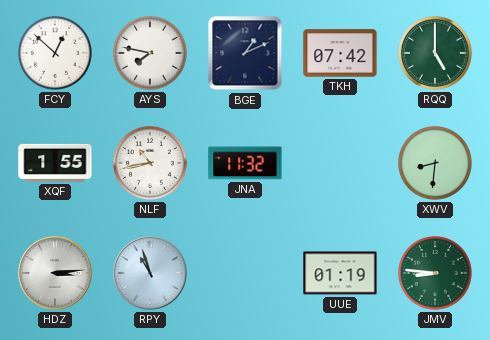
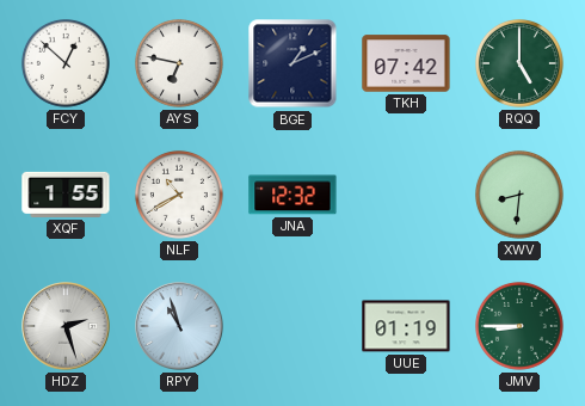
AYS: 7:47 -> 6:47
NLF: 10:43 -> 10:40
JNA: 11:32 -> 12:32
HDZ: 3:14 -> 2:27
JMV: 8:46 -> 8:45
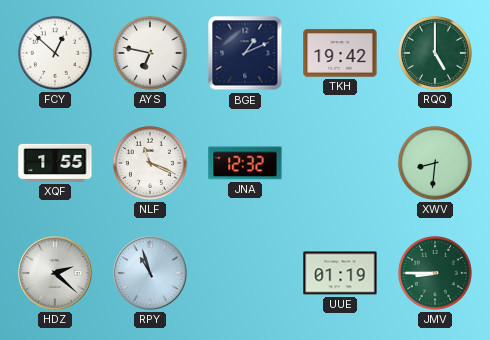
TKH: 07:42 -> 19:42
NLF: 10:40 -> 11:19
HDZ: 2:27 -> 2:22
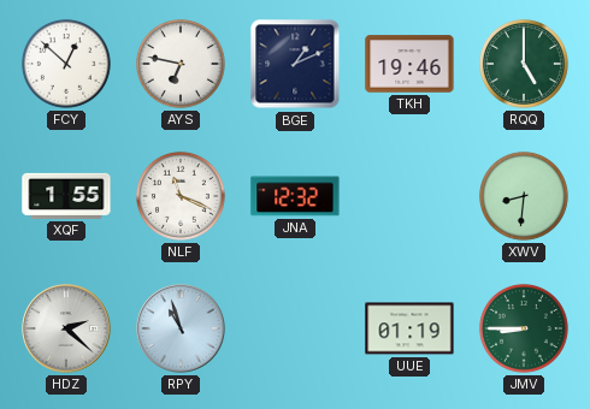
TKH: 19:42 -> 19:46
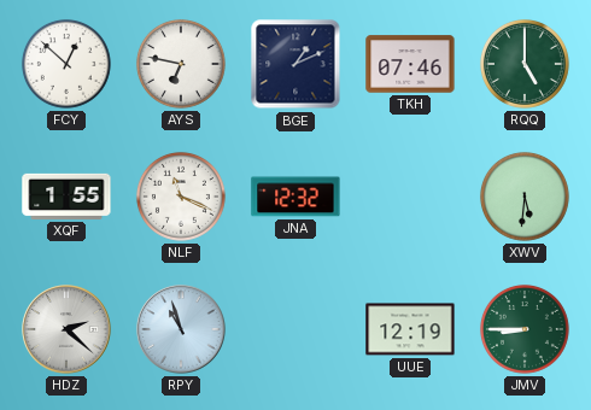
TKH: 19:46 -> 07:46
XWV: 8:31 -> 5:31
UUE: 01:19 -> 12:19
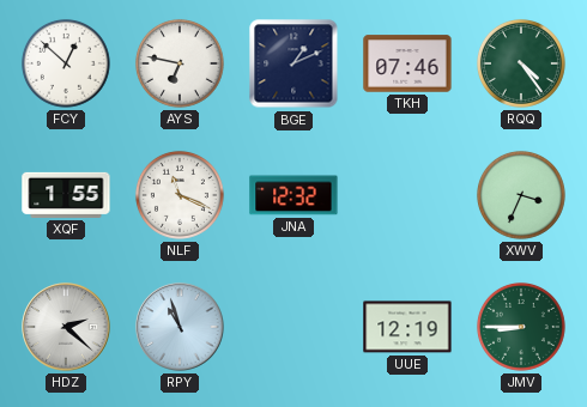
RQQ: 5:00 -> 4:24
XWV: 5:31 -> 3:34
